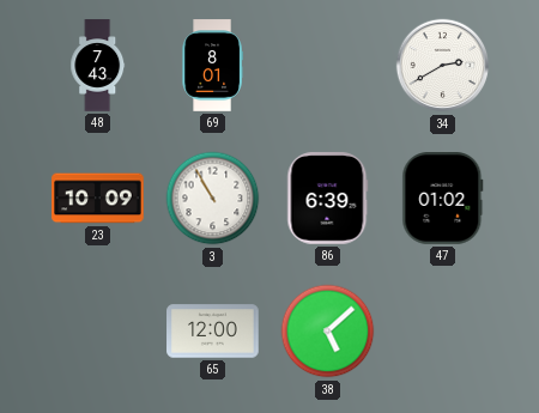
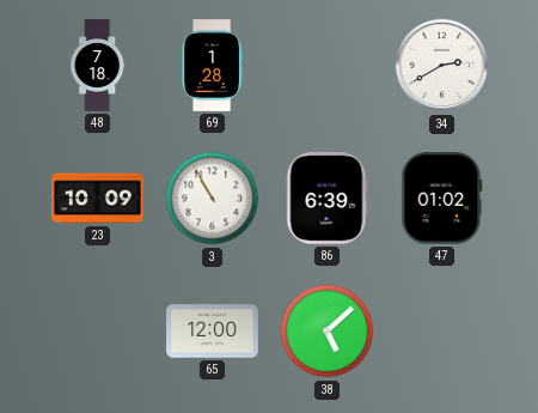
48: 7:43 -> 7:18
69: 8:01 -> 1:28
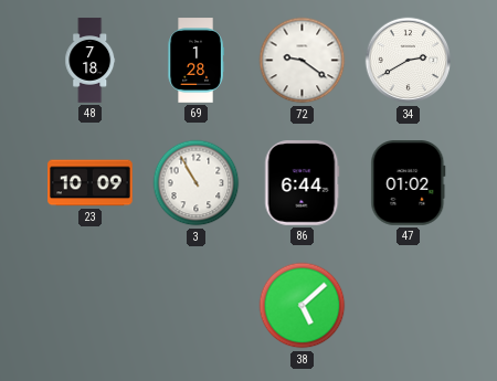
72: none -> 9:21
86: 6:39 -> 6:44
65: 12:00 -> none
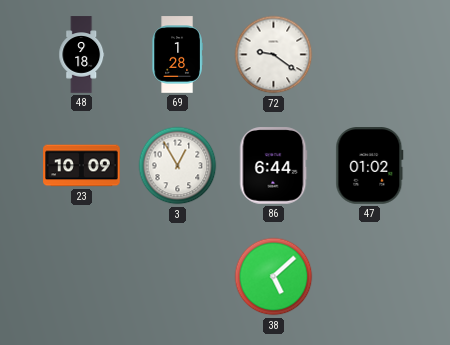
48: 7:18 -> 9:18
34: 2:40 -> none
3: 10:55 -> 12:55
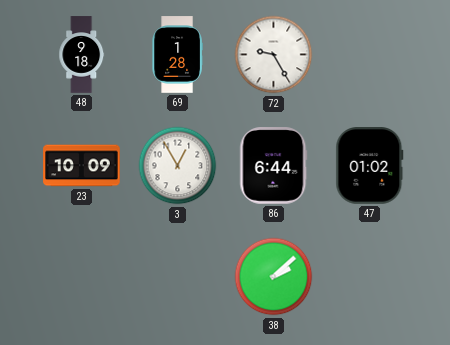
72: 9:21 -> 9:25
38: 5:08 -> 2:08
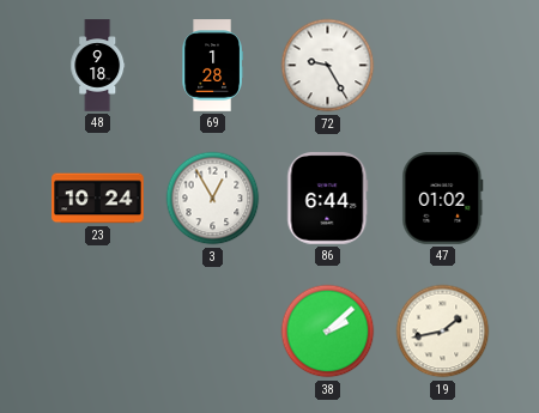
23: 10:09 -> 10:24
19: none -> 1:43
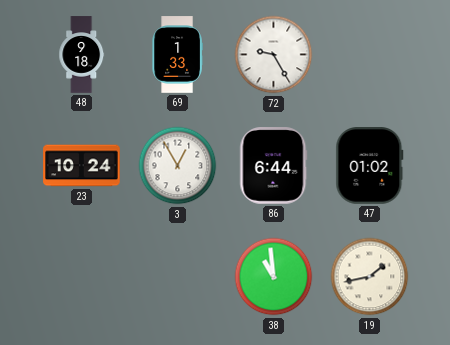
69: 1:28 -> 1:33
38: 2:08 -> 10:59
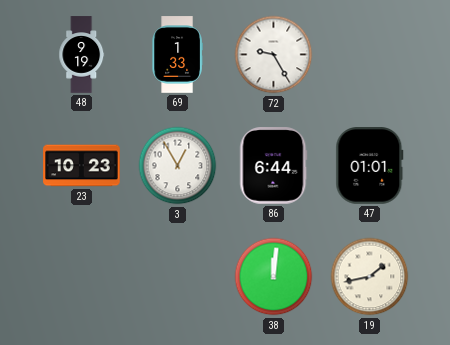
48: 9:18 -> 9:19
23: 10:24 -> 10:23
47: 01:02 -> 01:01
38: 10:59 -> 12:01
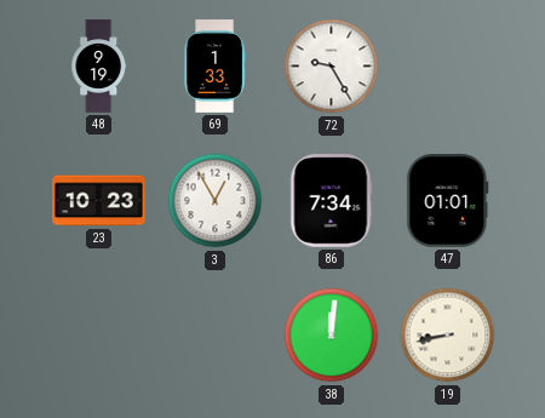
86: 6:44 -> 7:34
19: 1:43 -> 8:43
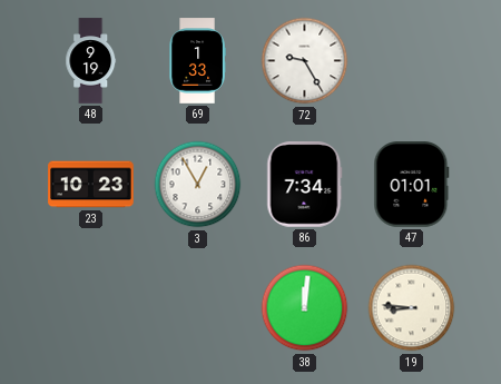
19: 8:43 -> 8:46
